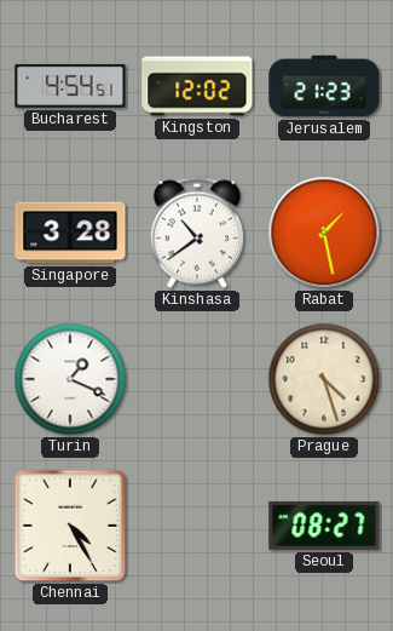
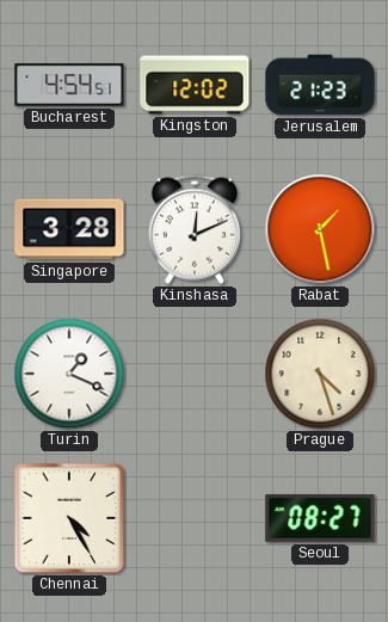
Kinshasa: 10:39 -> 12:11
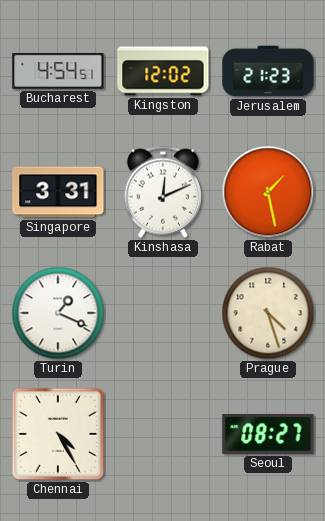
Singapore: 3:28 -> 3:31
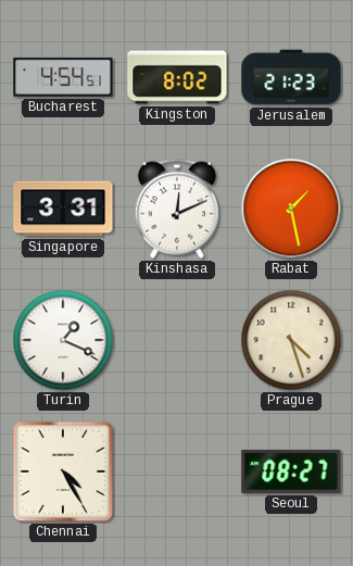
Kingston: 12:02 -> 8:02
